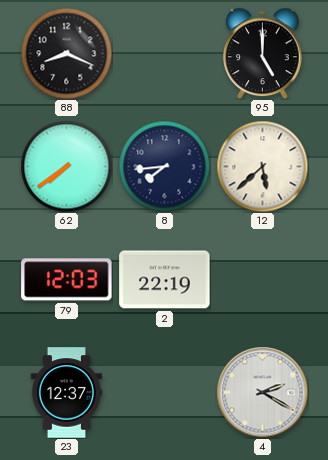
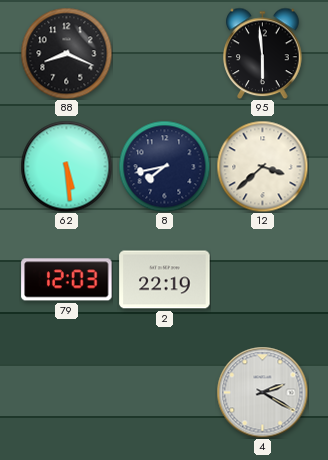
95: 5:00 -> 5:59
62: 7:39 -> 5:29
8: 7:44 -> 7:43
12: 5:38 -> 3:38
23: 12:37 -> none
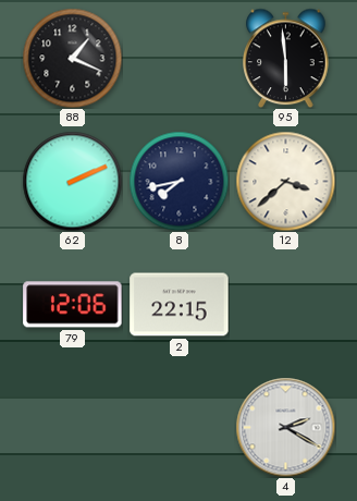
88: 8:19 -> 1:19
62: 5:29 -> 2:11
79: 12:03 -> 12:06
2: 22:19 -> 22:15
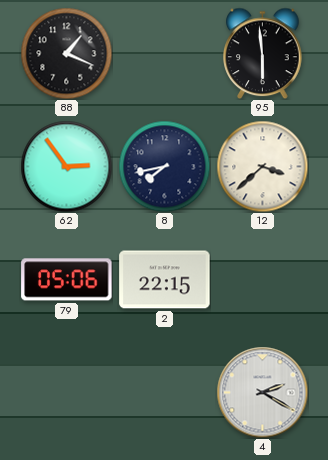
62: 2:11 -> 2:54
79: 12:06 -> 05:06
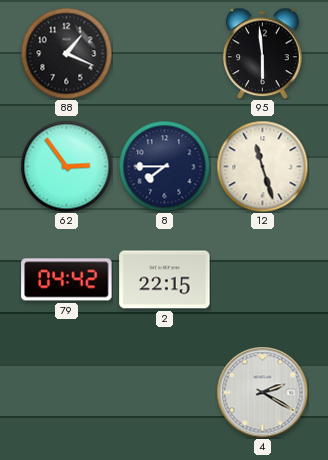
8: 7:43 -> 7:45
12: 3:38 -> 11:27
79: 05:06 -> 04:42
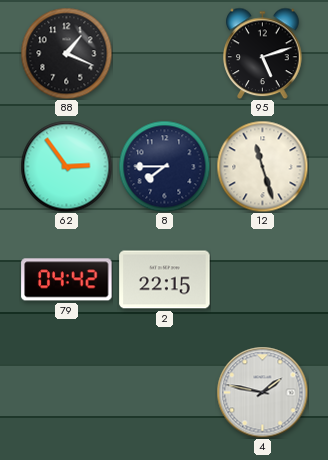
95: 5:59 -> 5:12
4: 2:20 -> 1:47
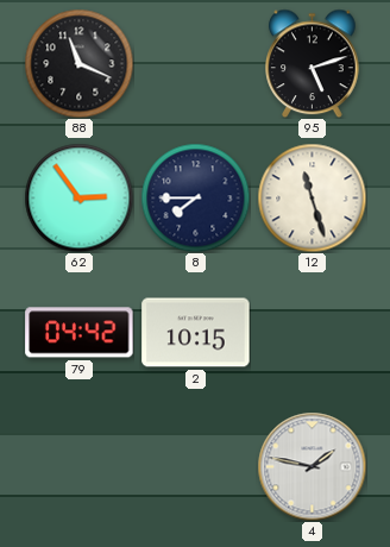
88: 1:19 -> 11:19
2: 22:15 -> 10:15
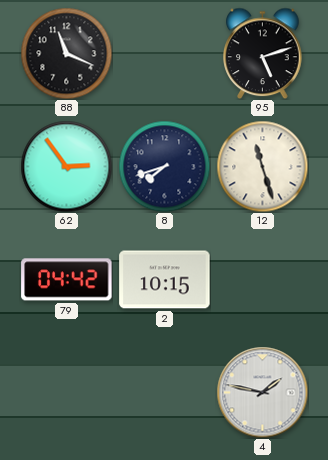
8: 7:45 -> 7:42
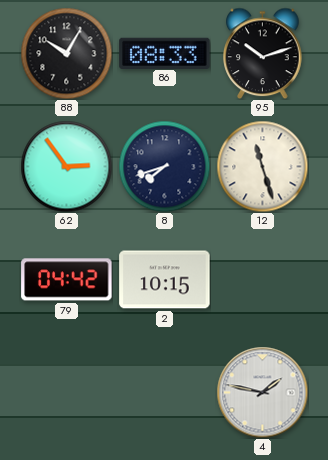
88: 11:19 -> 10:05
86: none -> 08:33
95: 5:12 -> 10:12
